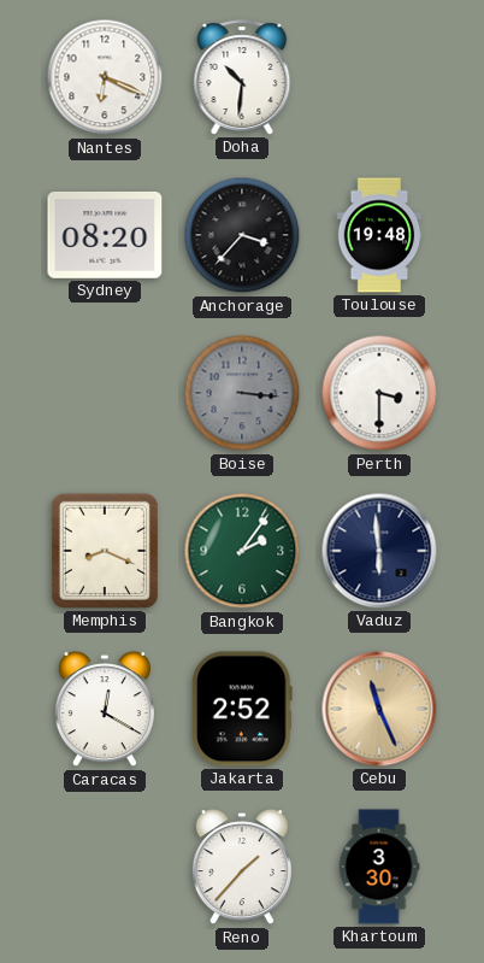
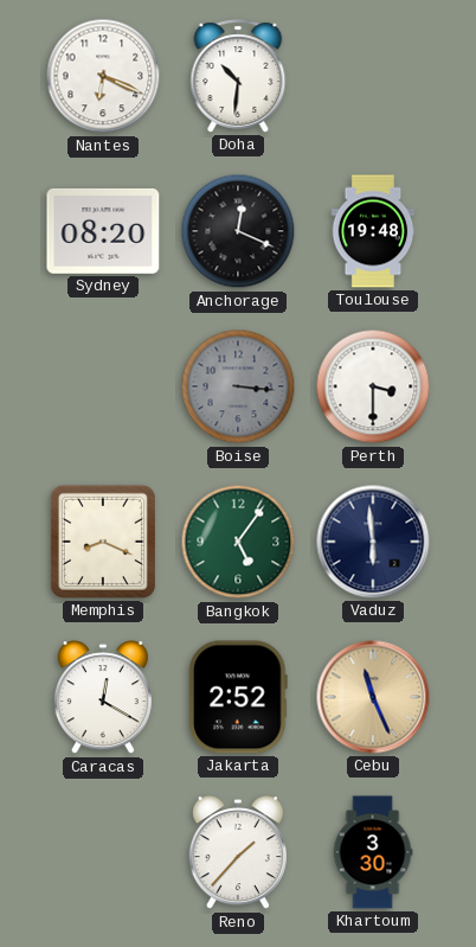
Anchorage: 3:37 -> 12:19
Bangkok: 2:06 -> 5:06
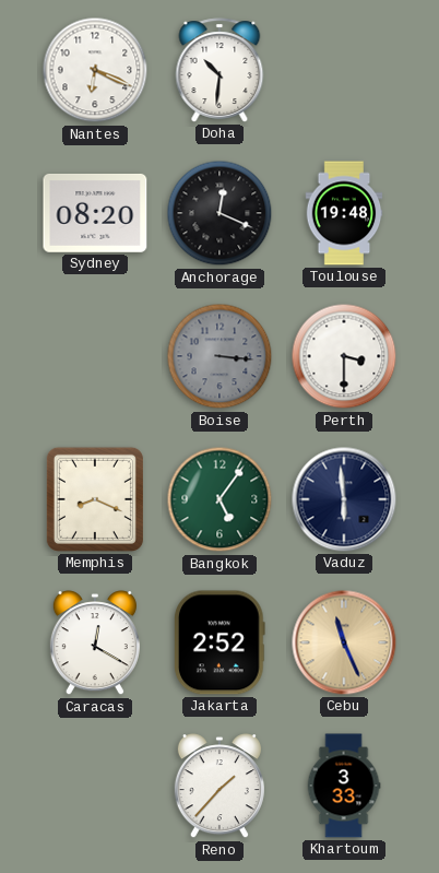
Khartoum: 3:30 -> 3:33
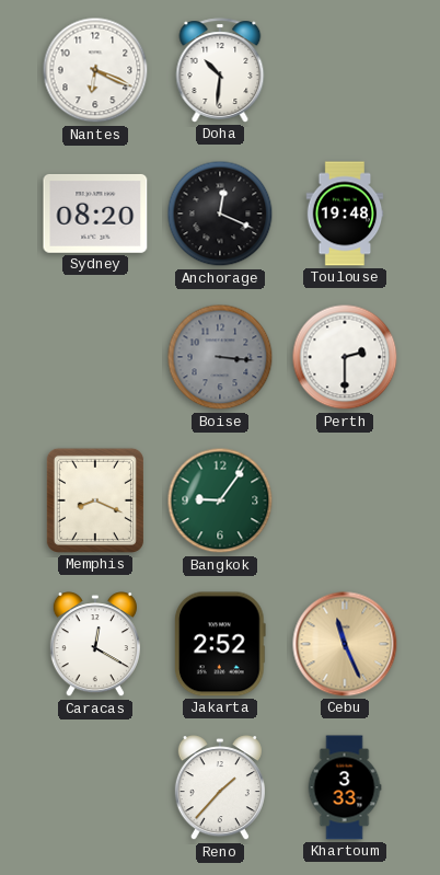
Perth: 3:30 -> 2:30
Bangkok: 5:06 -> 9:06
Vaduz: 5:59 -> none
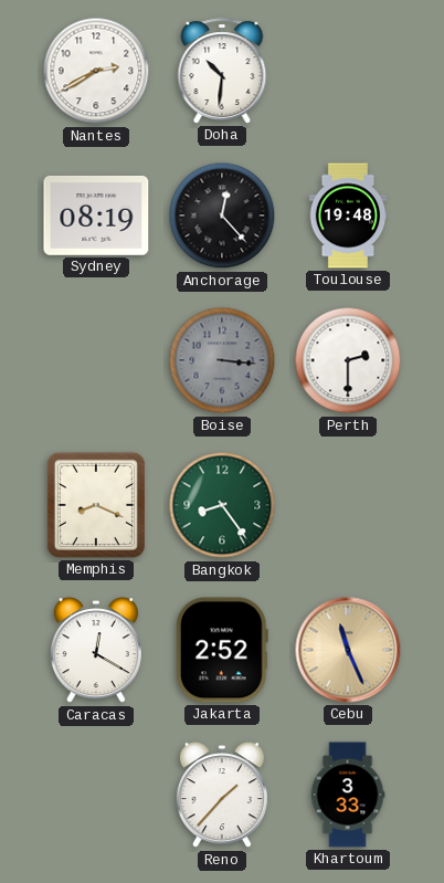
Nantes: 6:19 -> 2:40
Sydney: 08:20 -> 08:19
Anchorage: 12:19 -> 12:23
Bangkok: 9:06 -> 8:24
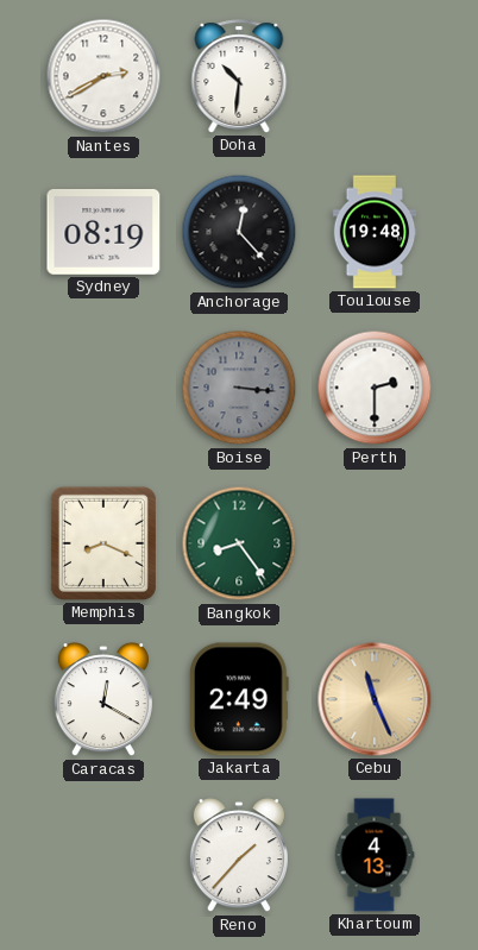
Jakarta: 2:52 -> 2:49
Khartoum: 3:33 -> 4:13
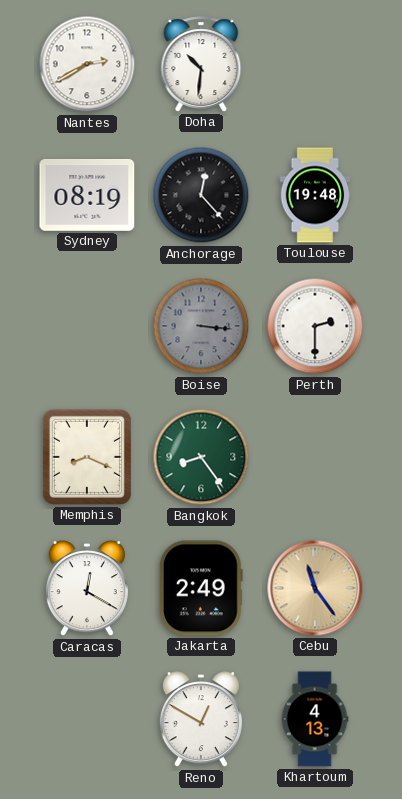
Cebu: 11:26 -> 11:24
Reno: 1:37 -> 12:50
